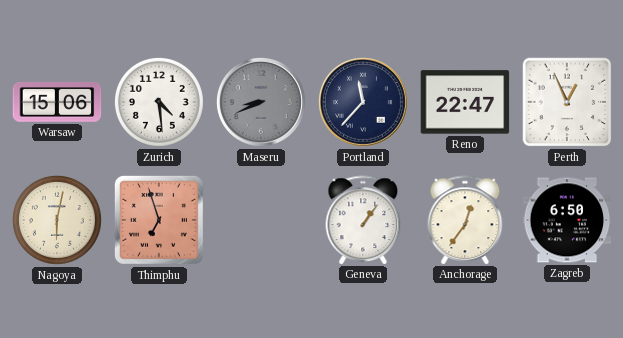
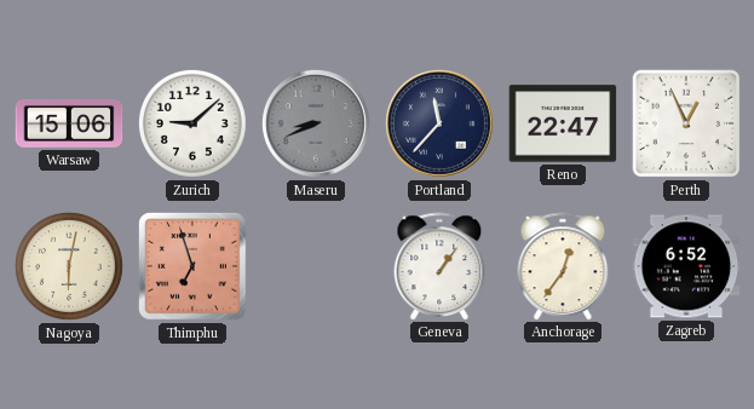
Zurich: 4:29 -> 9:08
Zagreb: 6:50 -> 6:52
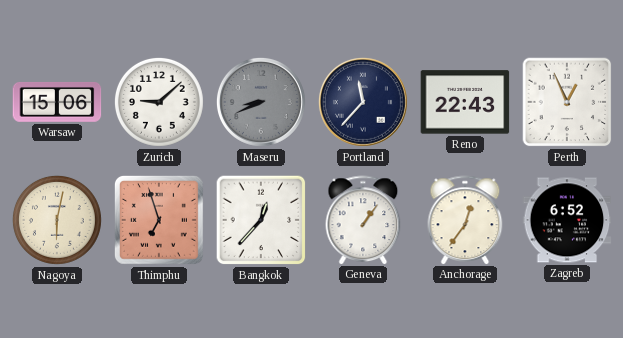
Reno: 22:47 -> 22:43
Bangkok: none -> 12:37
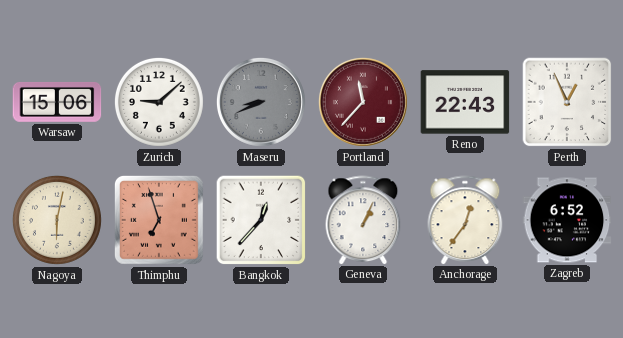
Portland dial: navy -> burgundy
Geneva: 1:06 -> 1:04
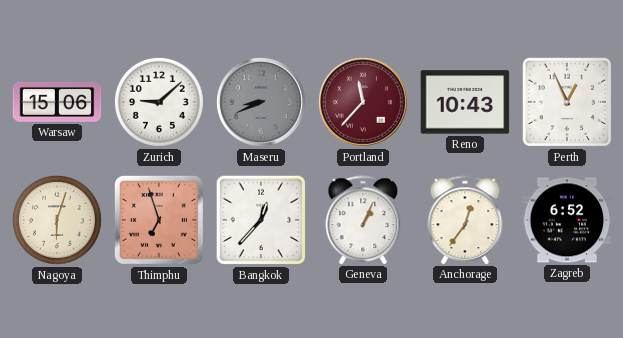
Reno: 22:43 -> 10:43
Nagoya: 6:02 -> 6:03
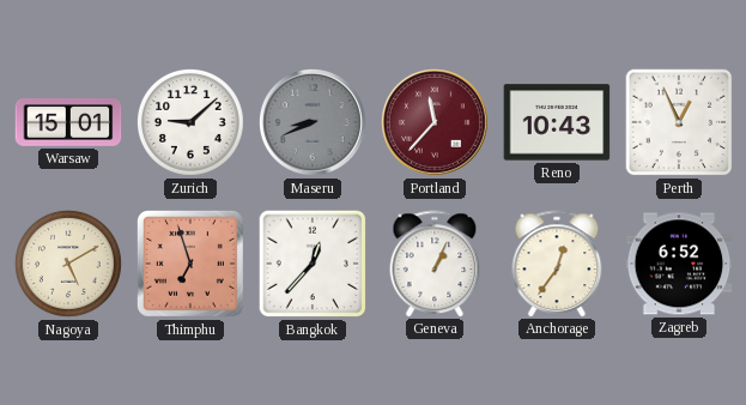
Warsaw: 15:06 -> 15:01
Nagoya: 6:03 -> 5:10
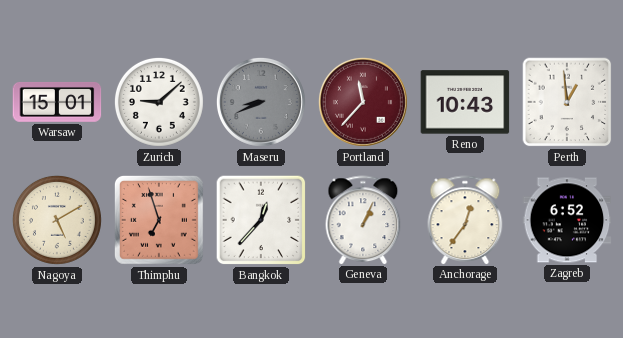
Perth: 12:56 -> 12:59
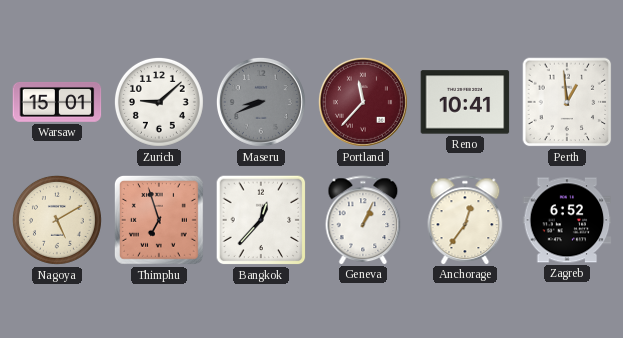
Reno: 10:43 -> 10:41
